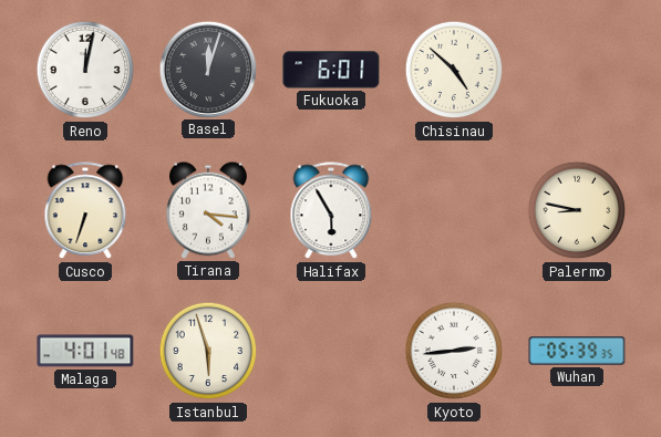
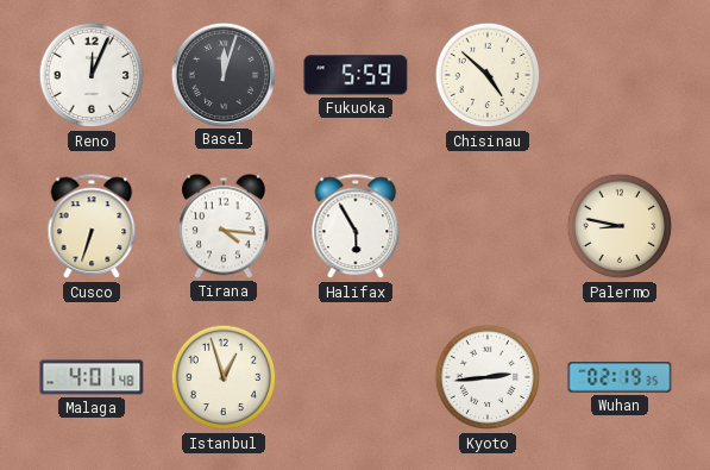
Reno: 12:02 -> 12:04
Fukuoka: 6:01 -> 5:59
Istanbul: 5:57 -> 12:57
Wuhan: 05:39 -> 02:19
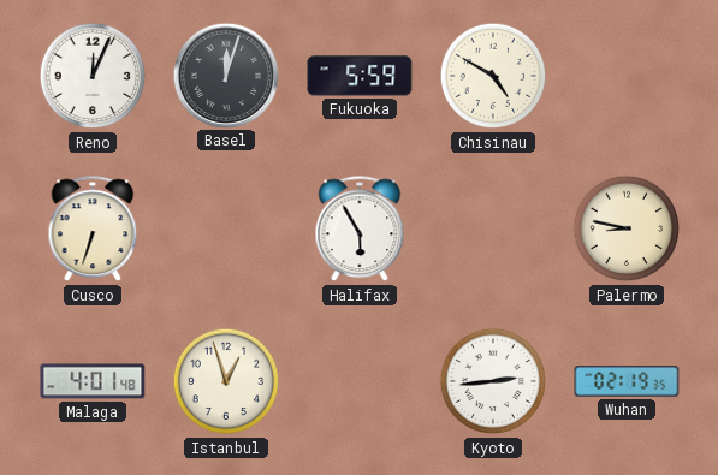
Chisinau: 4:52 -> 4:50
Tirana: 4:16 -> none
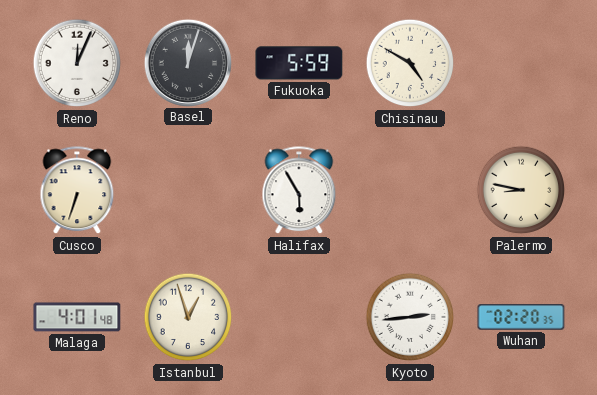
Wuhan: 02:19 -> 02:20
